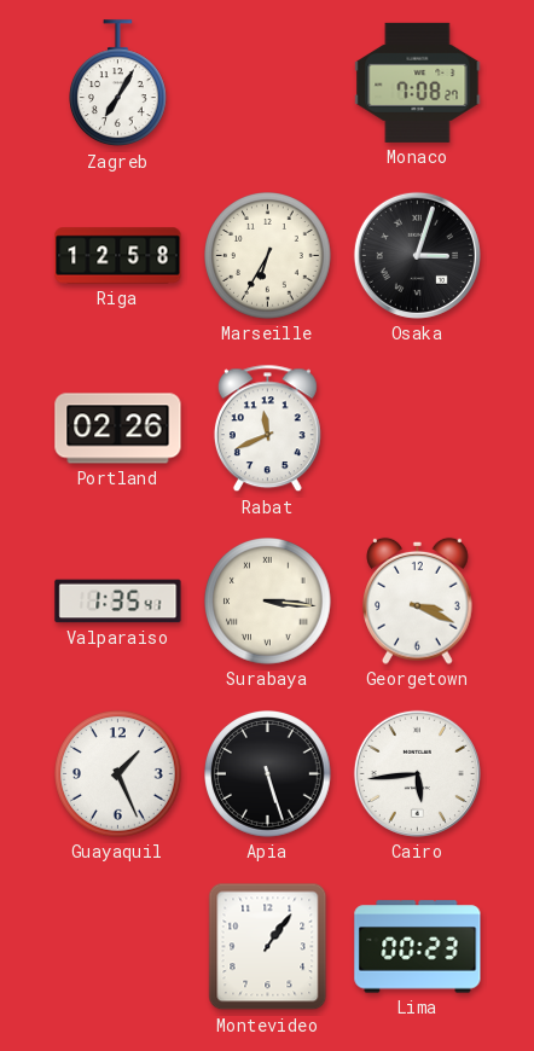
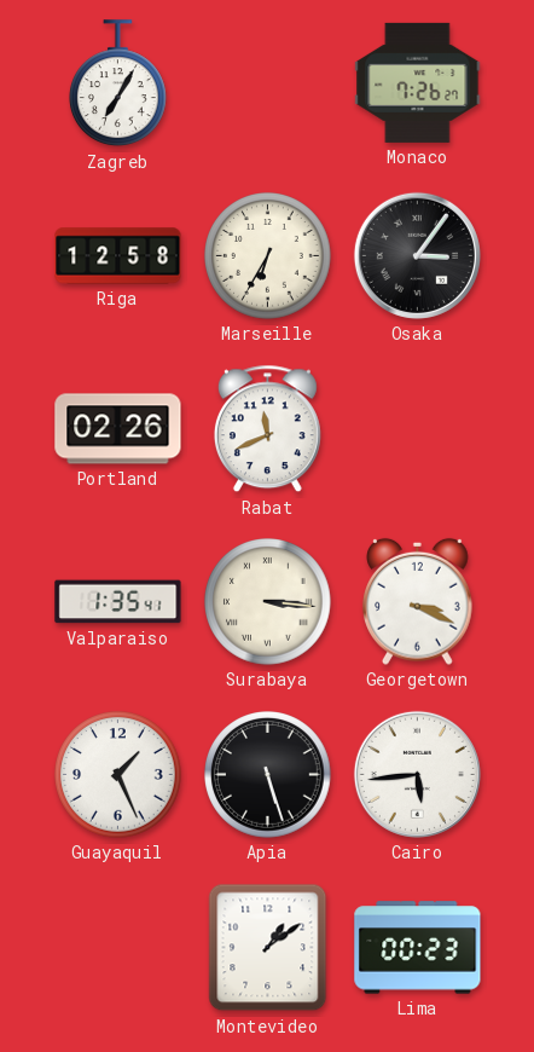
Monaco: 7:08 -> 7:26
Osaka: 3:03 -> 3:06
Montevideo: 1:06 -> 1:09
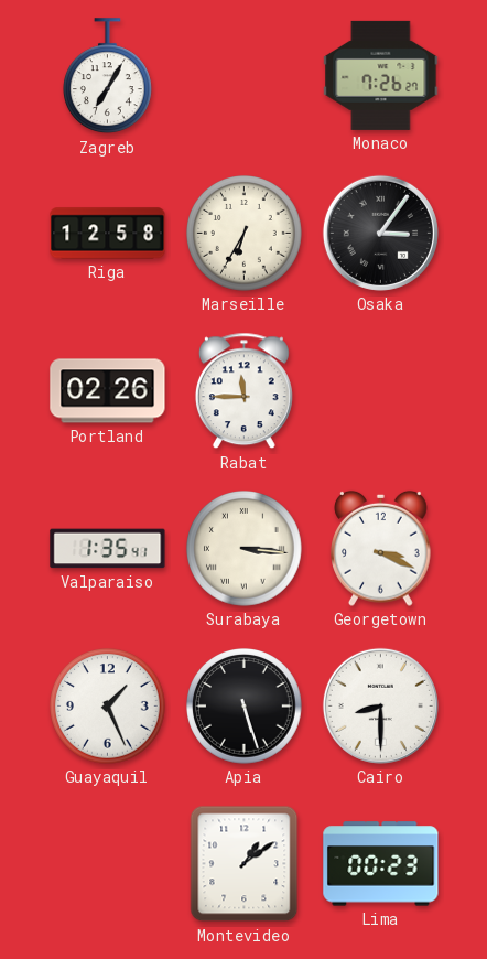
Rabat: 11:41 -> 11:45
Cairo: 5:44 -> 8:30
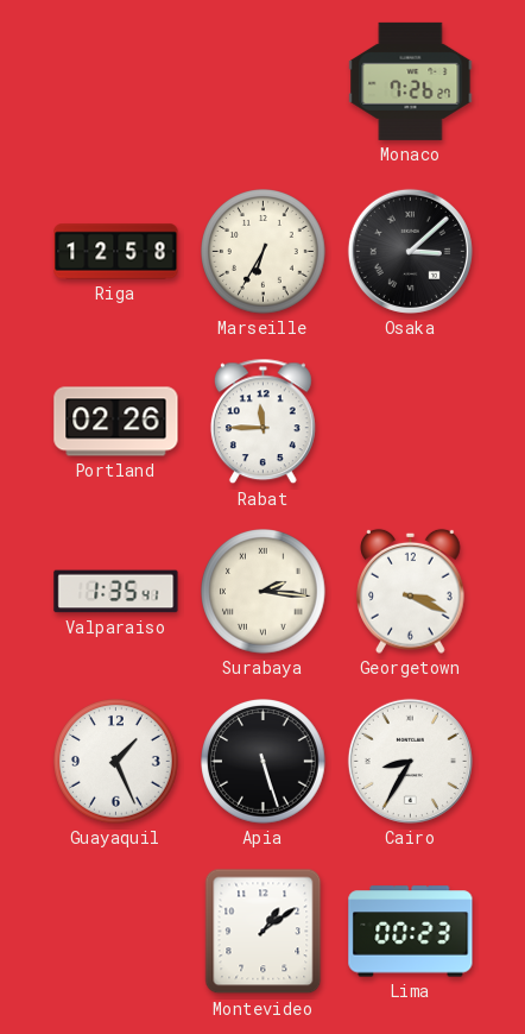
Zagreb: 7:05 -> none
Osaka: 3:06 -> 3:08
Surabaya: 3:16 -> 2:16
Cairo: 8:30 -> 8:35
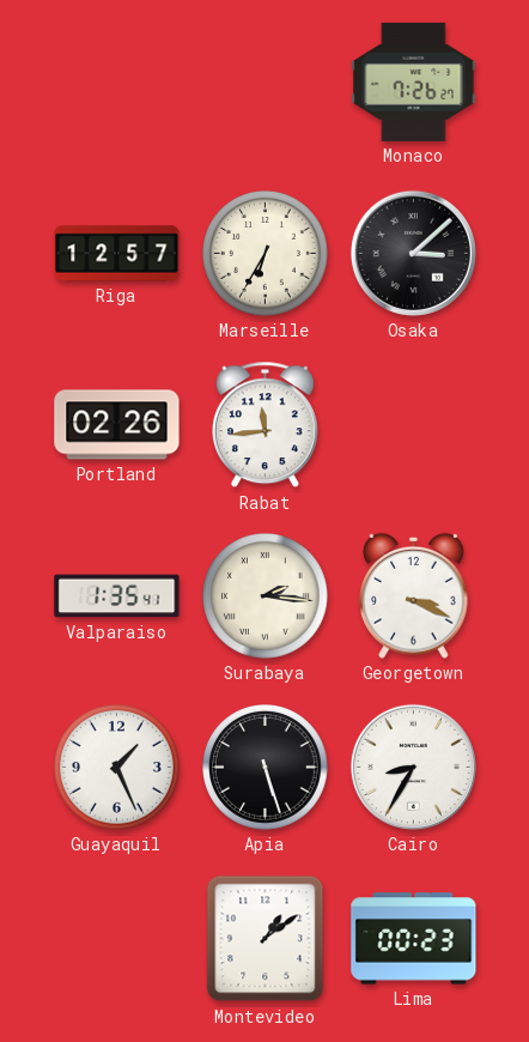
Riga: 12:58 -> 12:57
Rabat: 11:45 -> 11:44
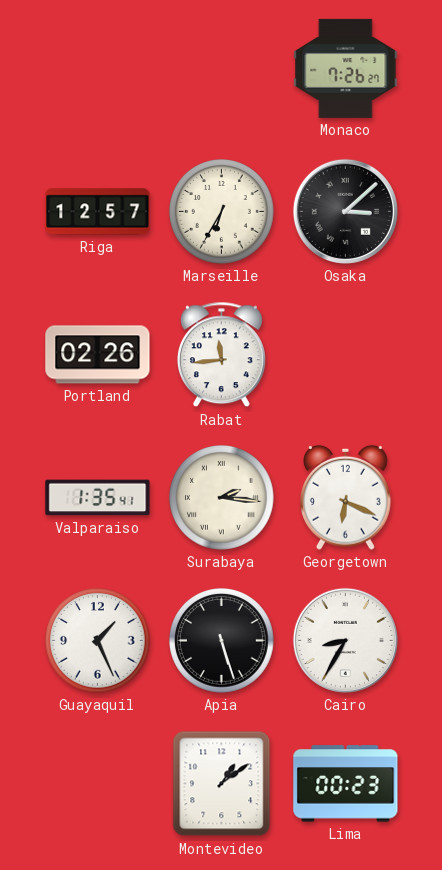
Georgetown: 3:19 -> 6:19
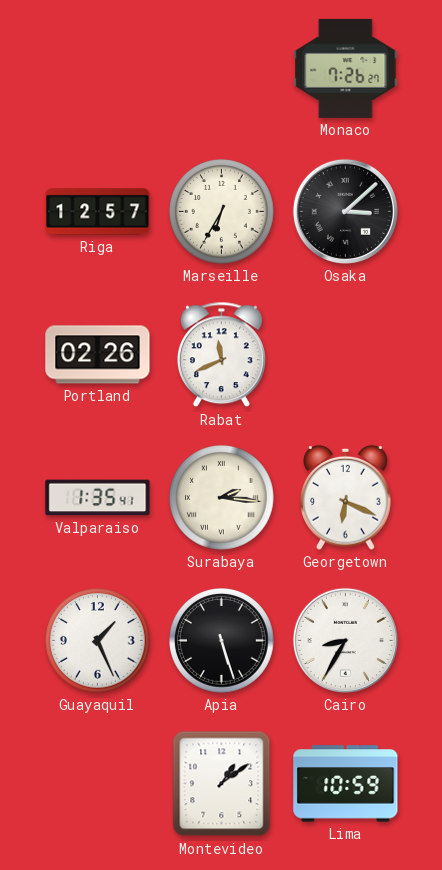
Rabat: 11:44 -> 11:41
Lima: 00:23 -> 10:59
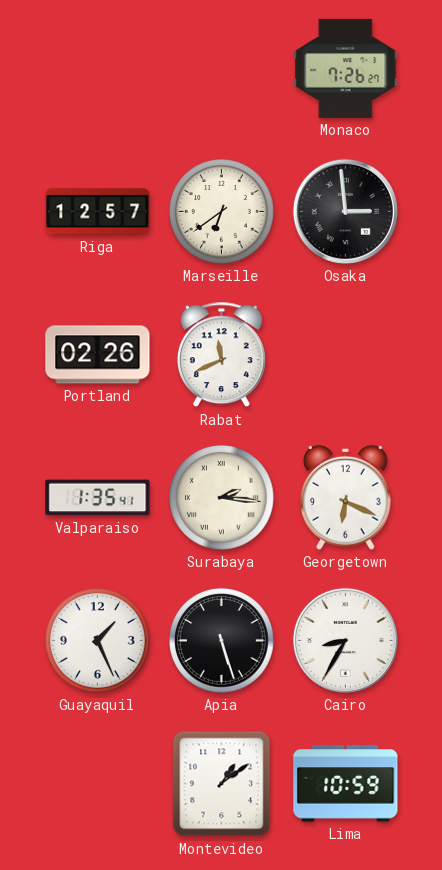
Marseille: 6:35 -> 6:39
Osaka: 3:08 -> 2:59
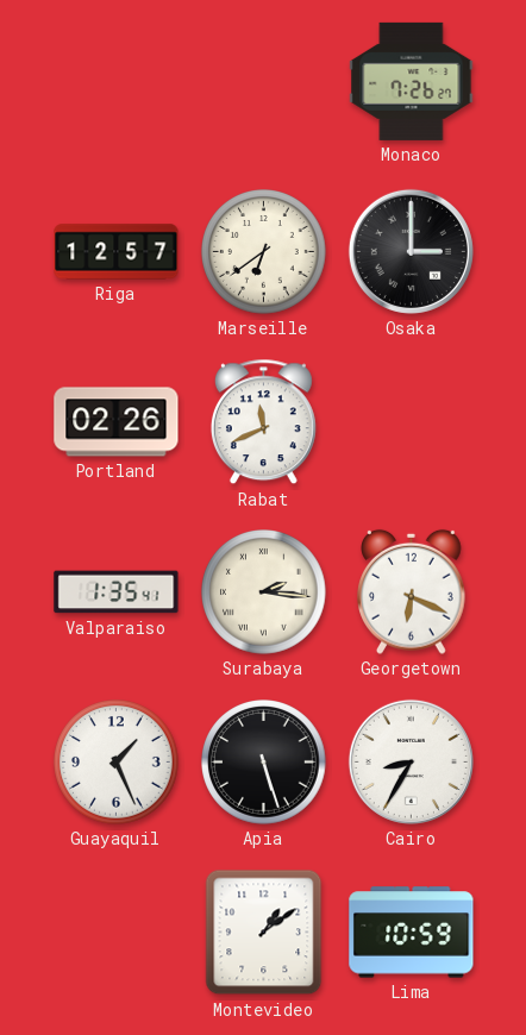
Osaka: 2:59 -> 3:00
